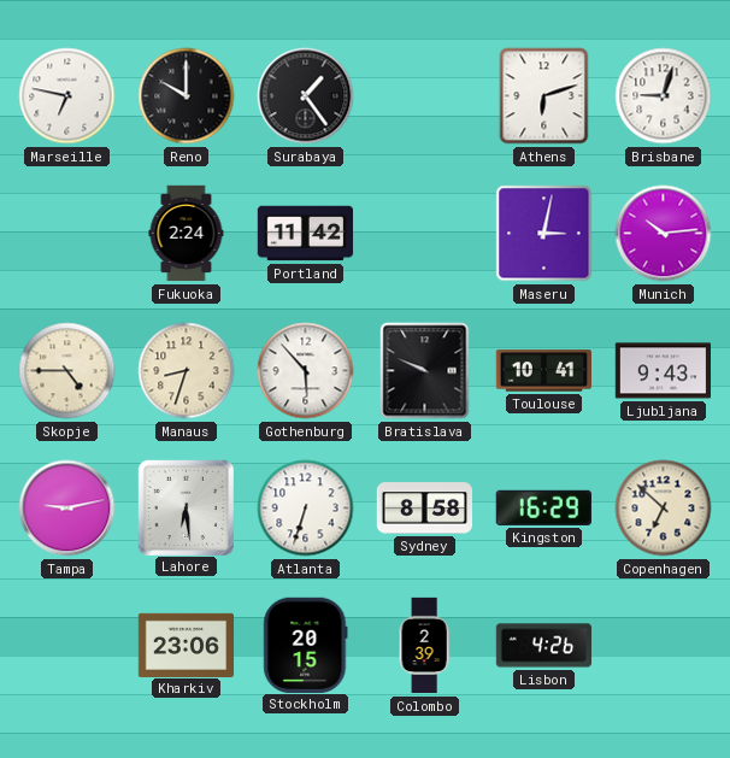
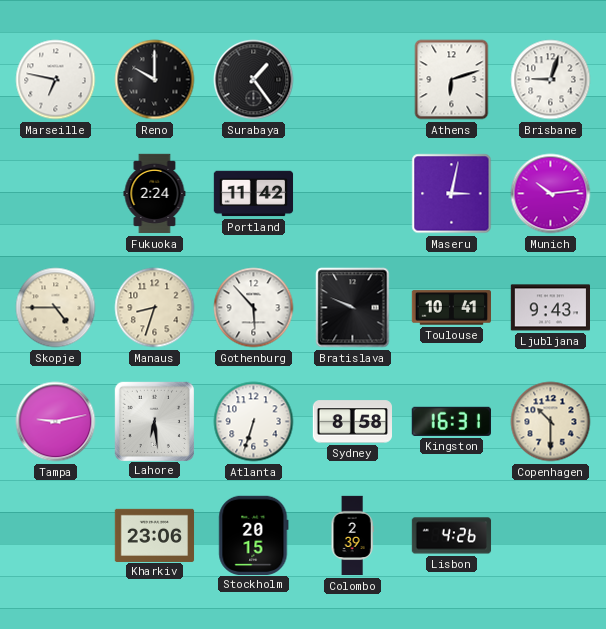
Kingston: 16:29 -> 16:31
Copenhagen: 6:52 -> 10:30
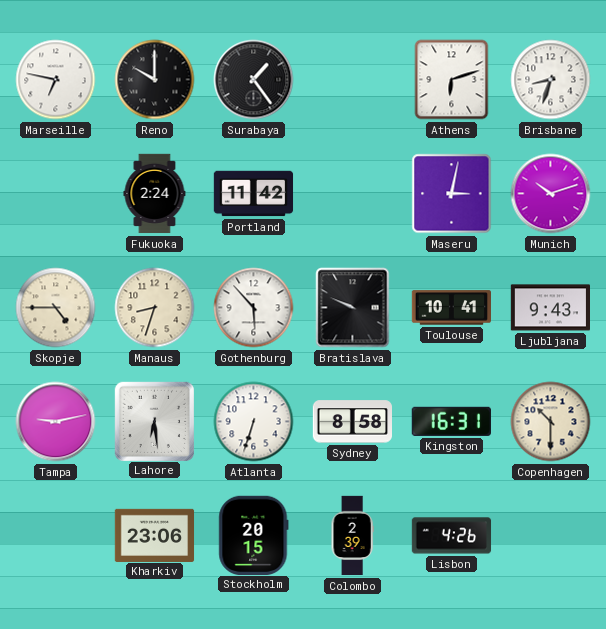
Brisbane: 9:03 -> 8:33
Munich: 10:14 -> 10:12
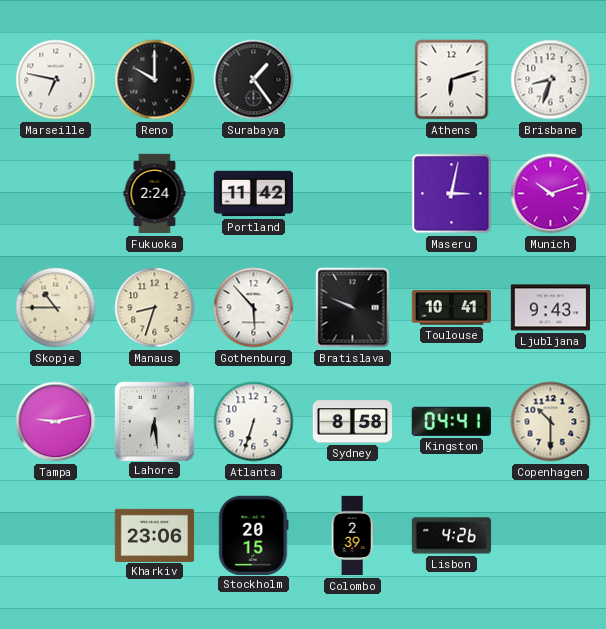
Skopje: 4:45 -> 10:45
Kingston: 16:31 -> 04:41
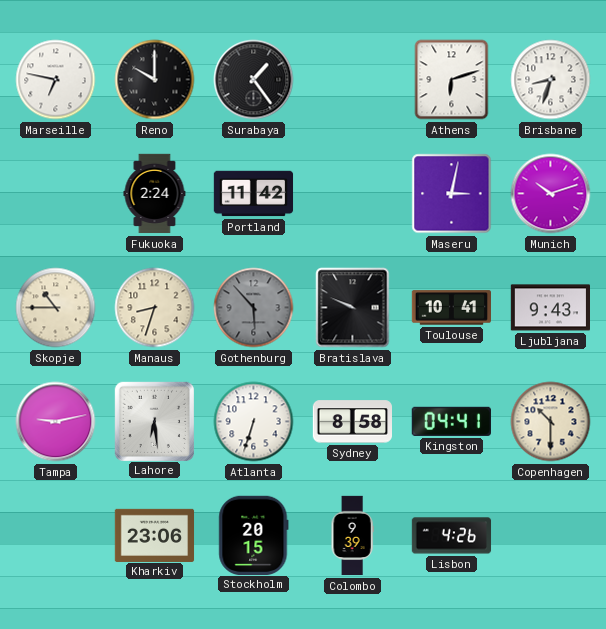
Gothenburg dial: white -> grey
Colombo: 2:39 -> 9:39
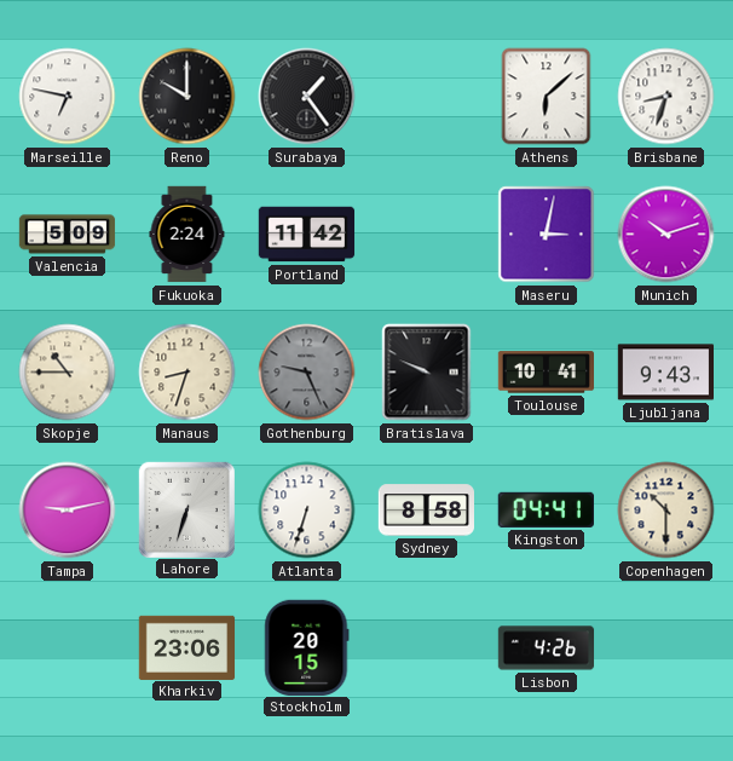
Athens: 6:12 -> 6:08
Valencia: none -> 5:09
Gothenburg: 5:53 -> 9:26
Lahore: 6:29 -> 6:33
Colombo: 9:39 -> none
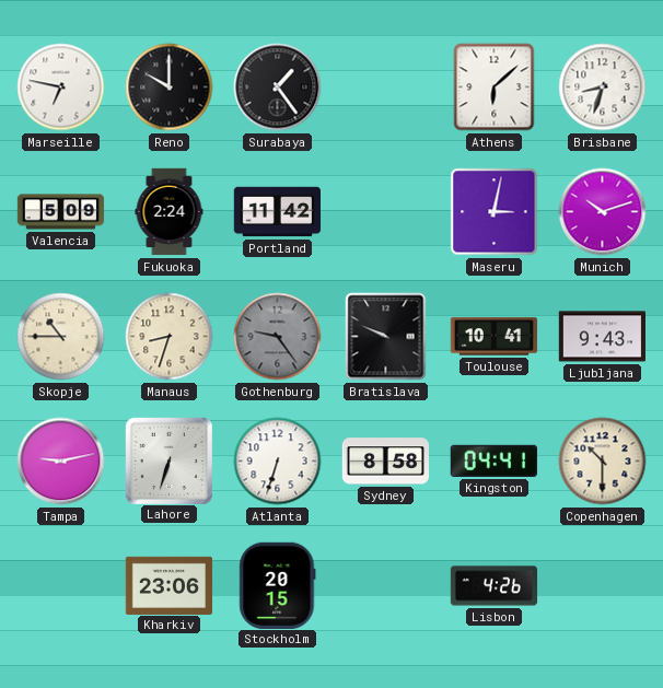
Gothenburg: 9:26 -> 9:24
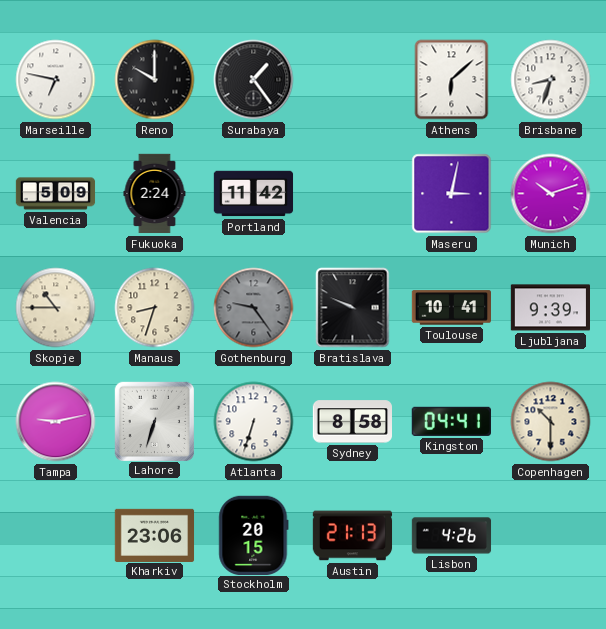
Ljubljana: 9:43 -> 9:39
Austin: none -> 21:13
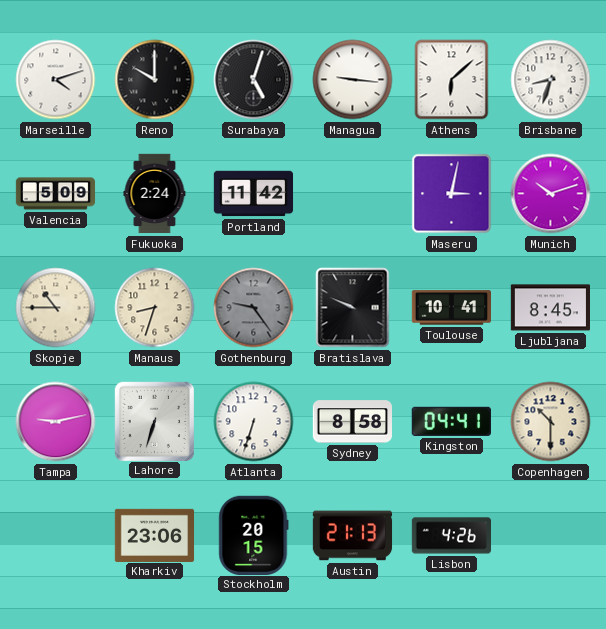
Marseille: 6:47 -> 4:12
Surabaya: 1:24 -> 5:03
Managua: none -> 9:16
Ljubljana: 9:39 -> 8:45
